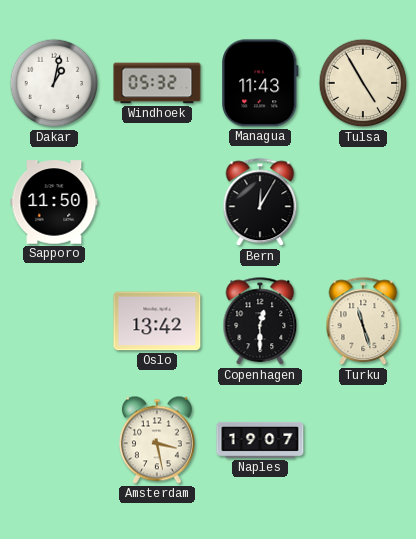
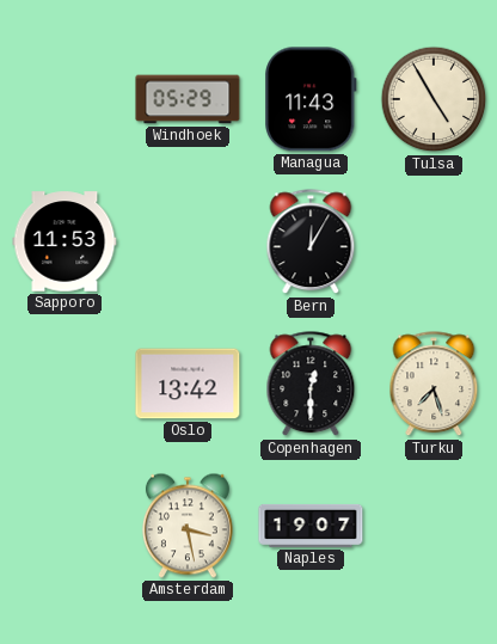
Dakar: 1:02 -> none
Windhoek: 05:32 -> 05:29
Sapporo: 11:50 -> 11:53
Turku: 11:27 -> 7:27
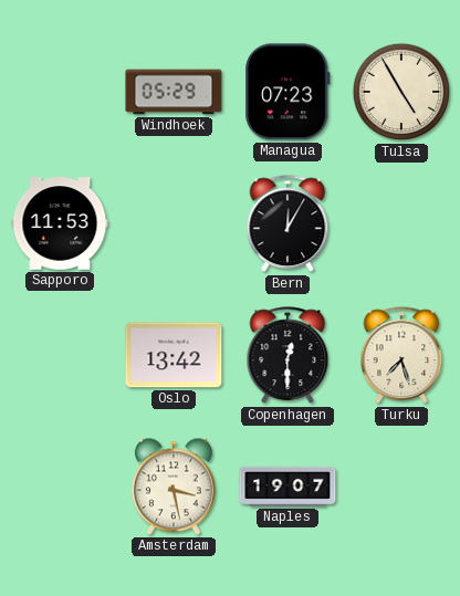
Managua: 11:43 -> 07:23
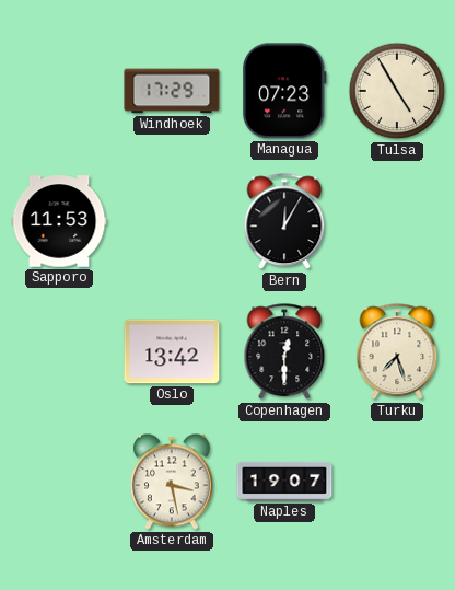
Windhoek: 05:29 -> 17:29
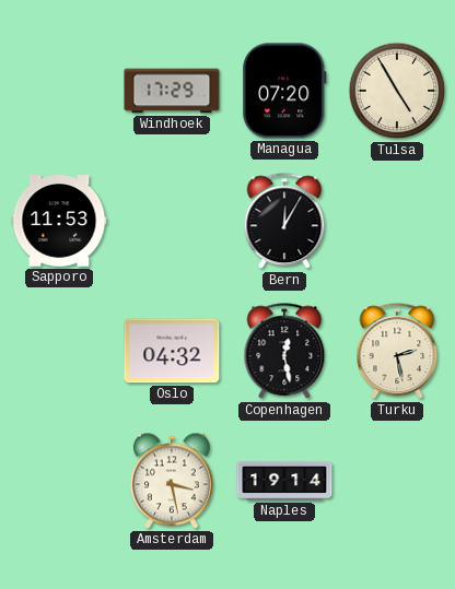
Managua: 07:23 -> 07:20
Oslo: 13:42 -> 04:32
Copenhagen: 12:30 -> 12:28
Turku: 7:27 -> 2:28
Naples: 19:07 -> 19:14
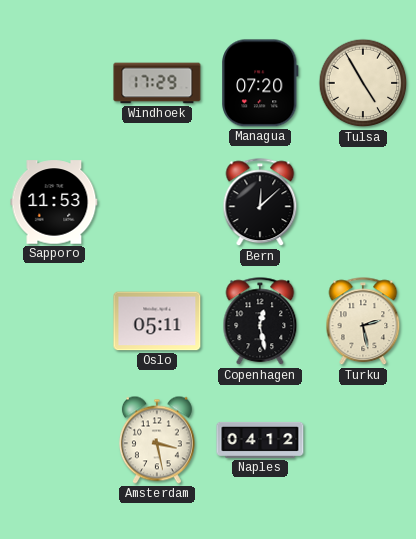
Bern: 12:05 -> 12:08
Oslo: 04:32 -> 05:11
Naples: 19:14 -> 04:12
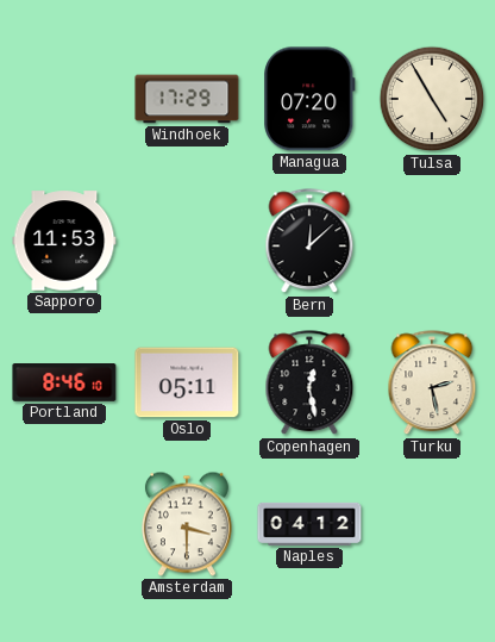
Portland: none -> 8:46
Amsterdam: 3:28 -> 3:30
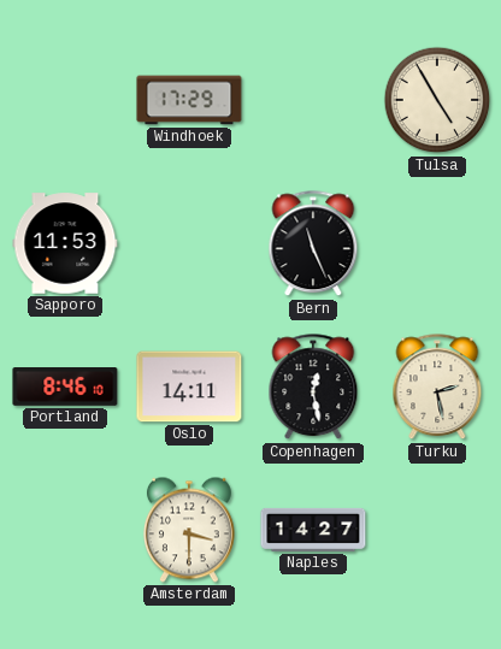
Managua: 07:20 -> none
Bern: 12:08 -> 11:26
Oslo: 05:11 -> 14:11
Naples: 04:12 -> 14:27
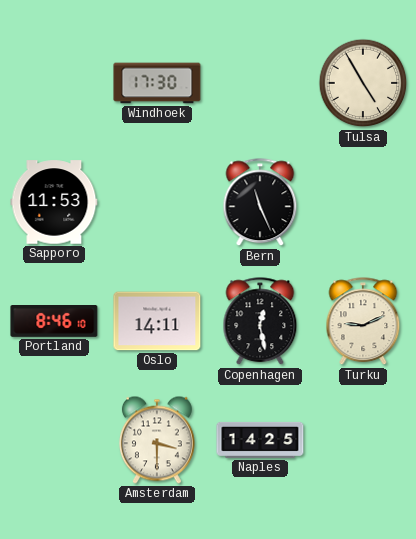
Windhoek: 17:29 -> 17:30
Turku: 2:28 -> 9:11
Naples: 14:27 -> 14:25
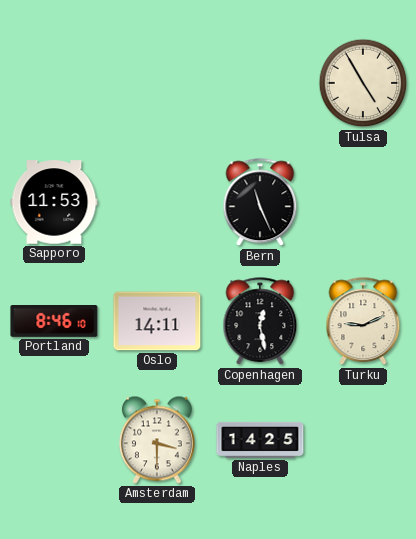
Windhoek: 17:30 -> none
